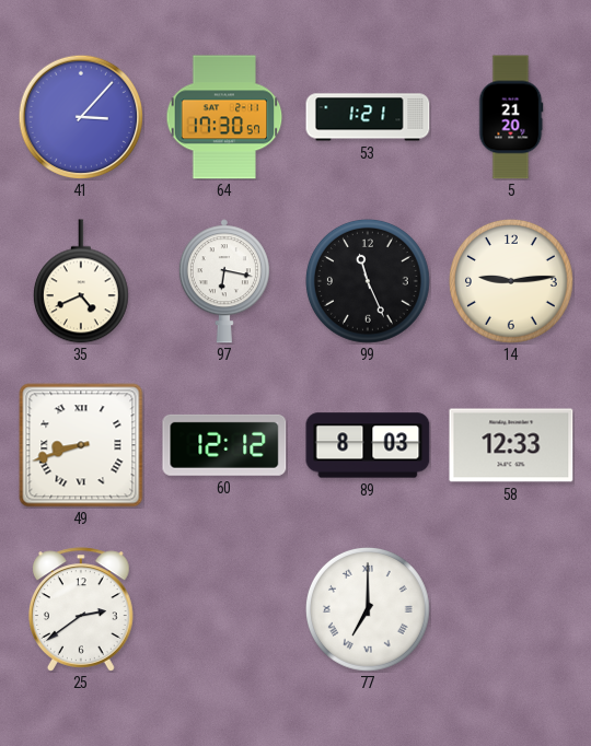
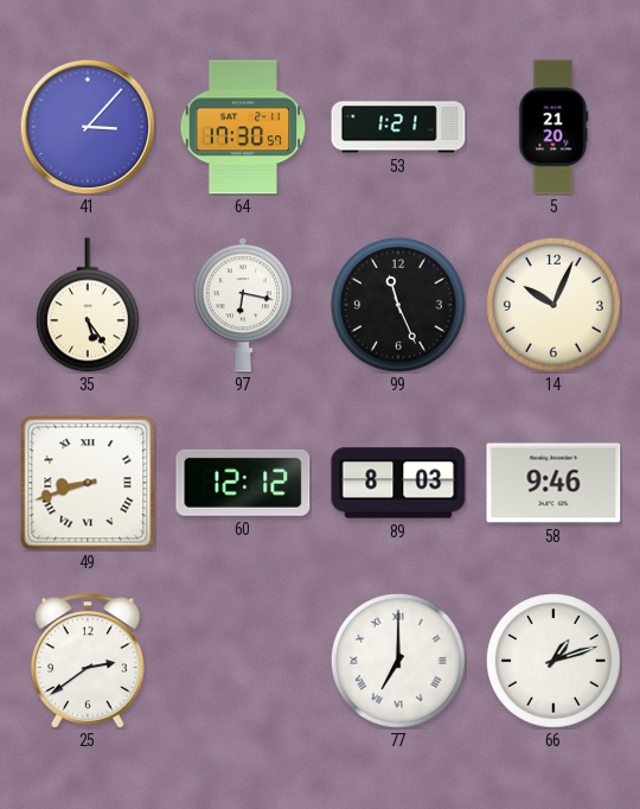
35: 4:41 -> 5:24
14: 9:14 -> 10:04
58: 12:33 -> 9:46
66: none -> 1:12
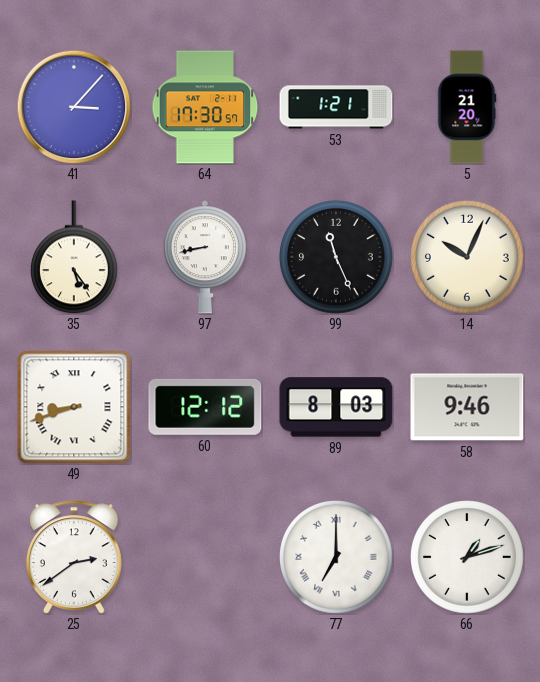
97: 6:17 -> 8:43
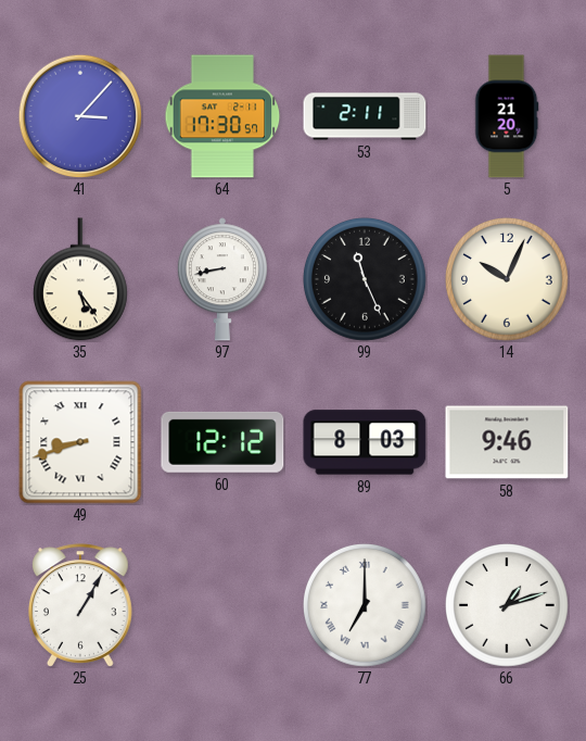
53: 1:21 -> 2:11
25: 2:39 -> 1:05
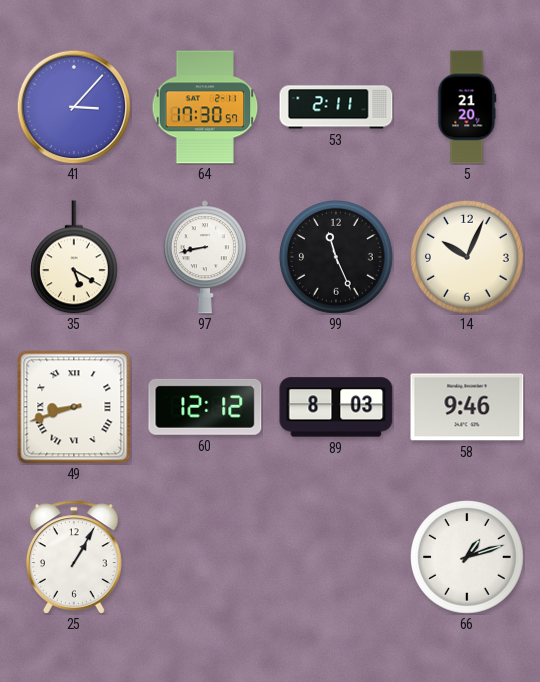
35: 5:24 -> 5:20
77: 7:00 -> none
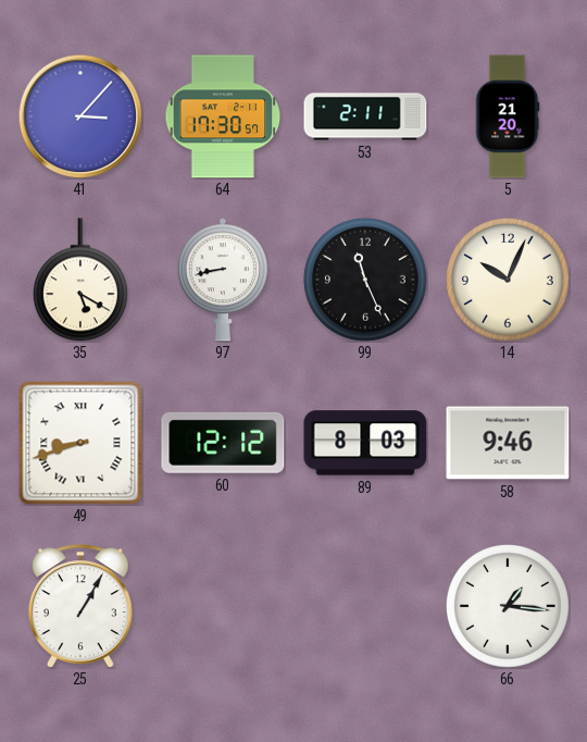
66: 1:12 -> 1:16
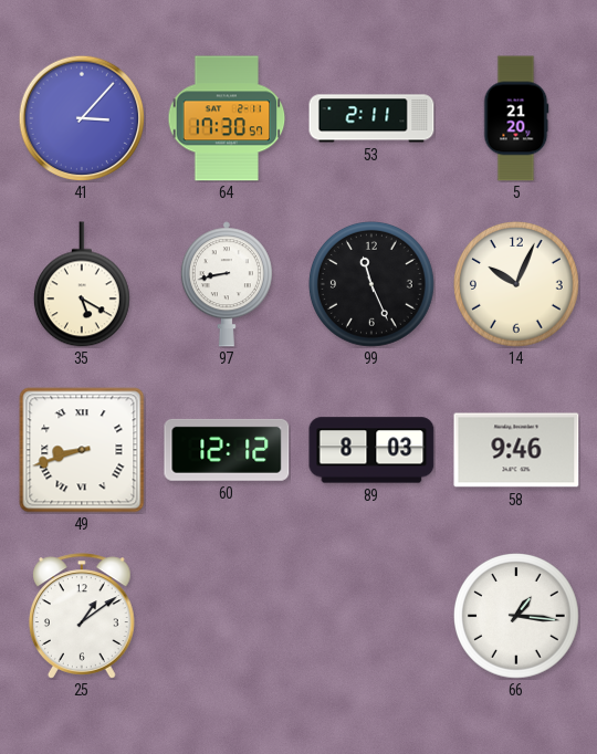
25: 1:05 -> 1:09
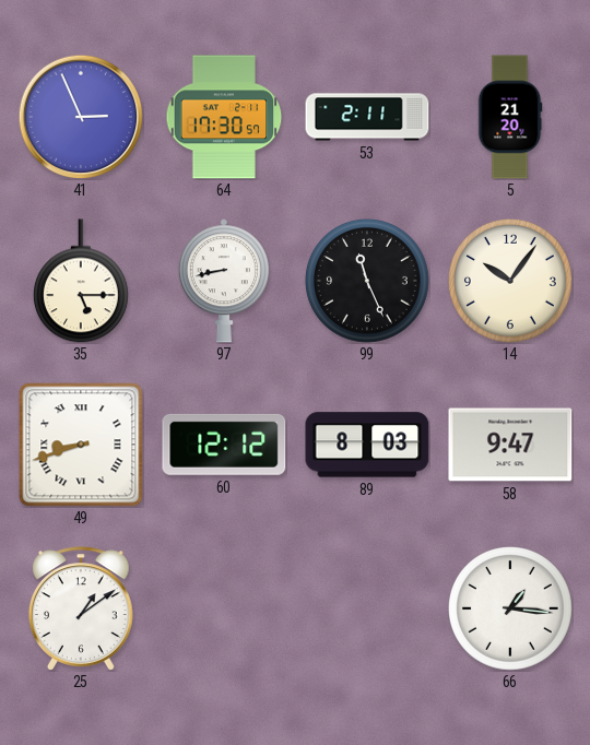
41: 3:07 -> 2:56
35: 5:20 -> 5:15
14: 10:04 -> 10:06
58: 9:46 -> 9:47
